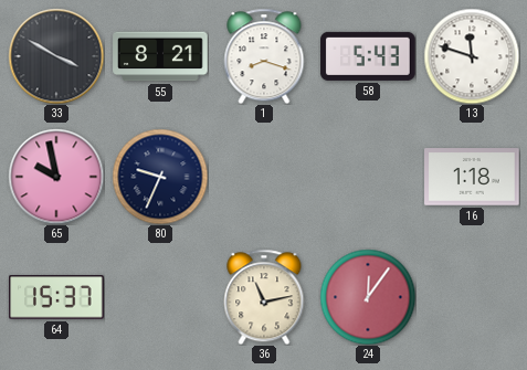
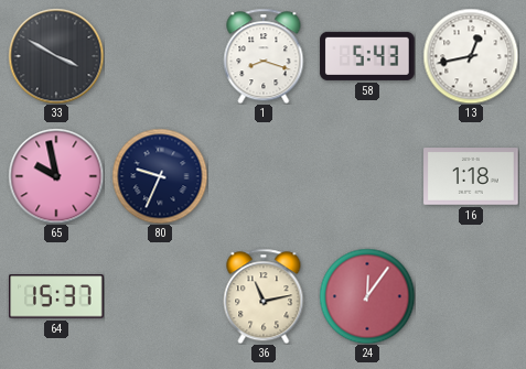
55: 8:21 -> none
13: 11:48 -> 12:43
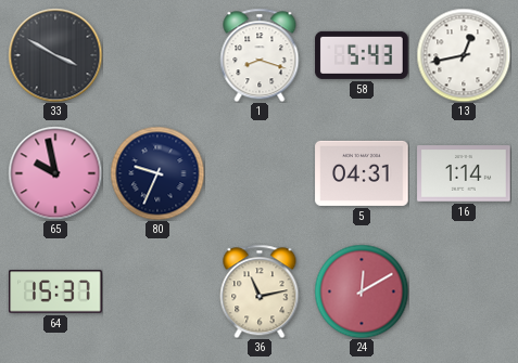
5: none -> 04:31
16: 1:18 -> 1:14
24: 12:06 -> 12:10
